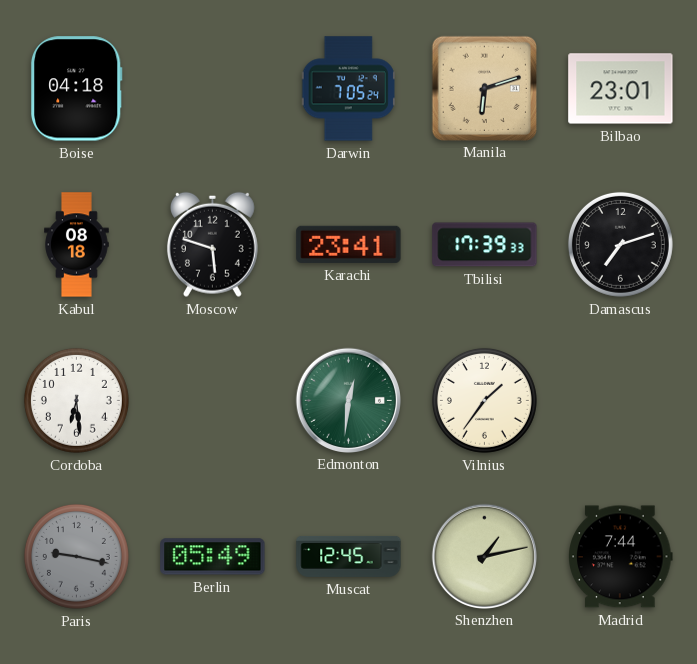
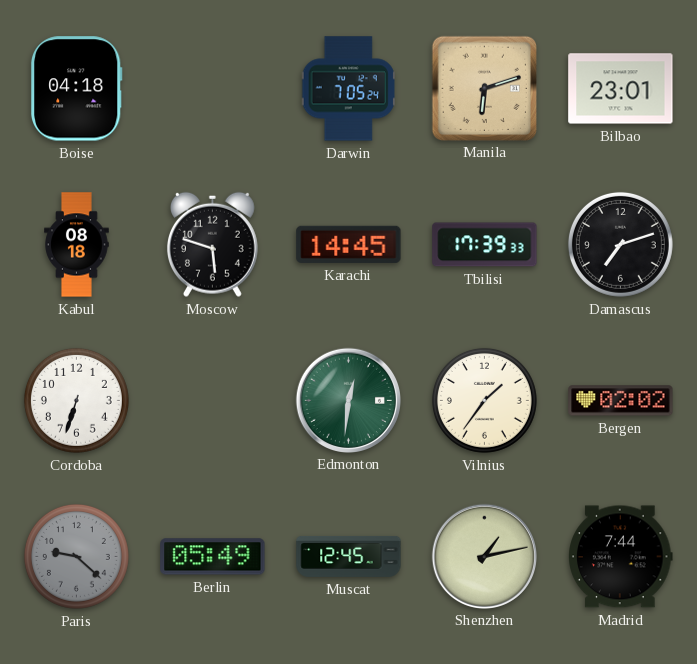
Karachi: 23:41 -> 14:45
Cordoba: 6:29 -> 6:33
Bergen: none -> 02:02
Paris: 9:17 -> 9:22
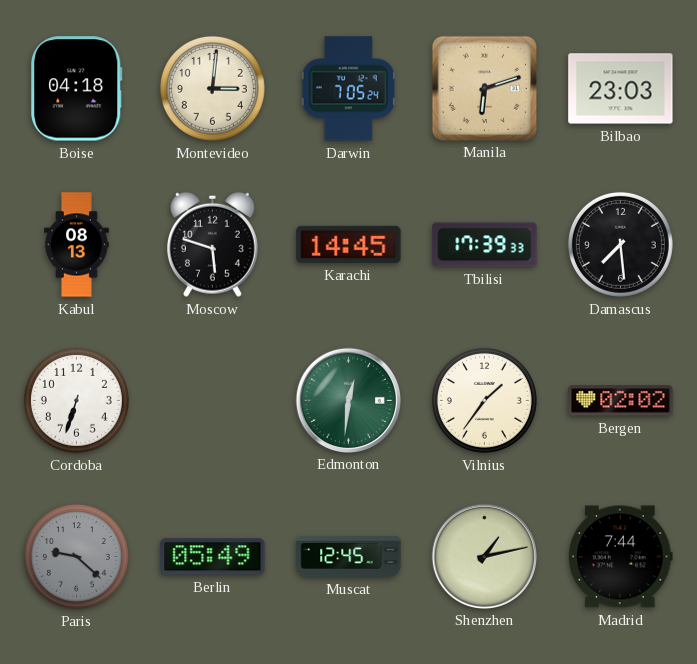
Montevideo: none -> 3:01
Bilbao: 23:01 -> 23:03
Kabul: 08:18 -> 08:13
Damascus: 7:12 -> 7:29
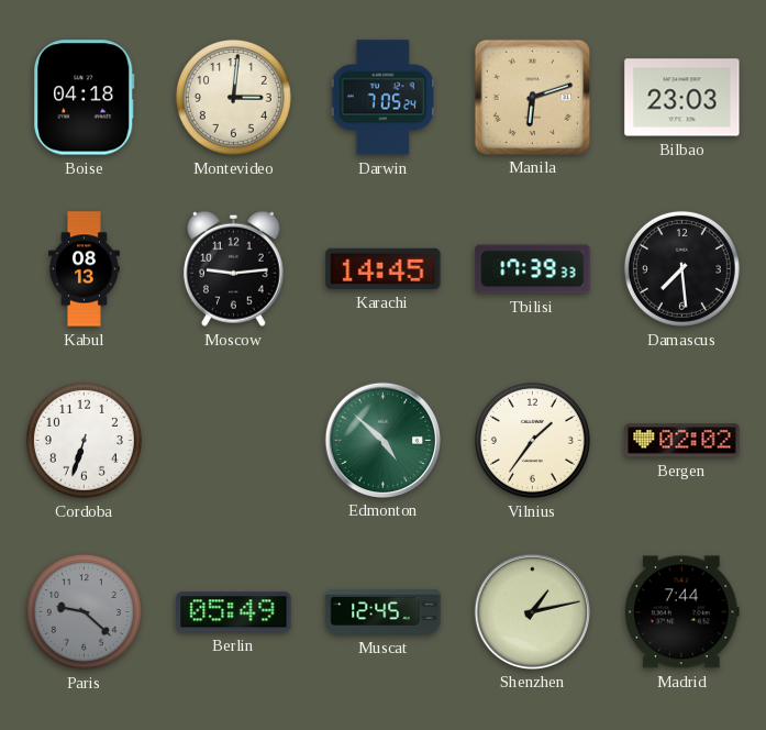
Moscow: 5:48 -> 9:14
Edmonton: 12:31 -> 4:52
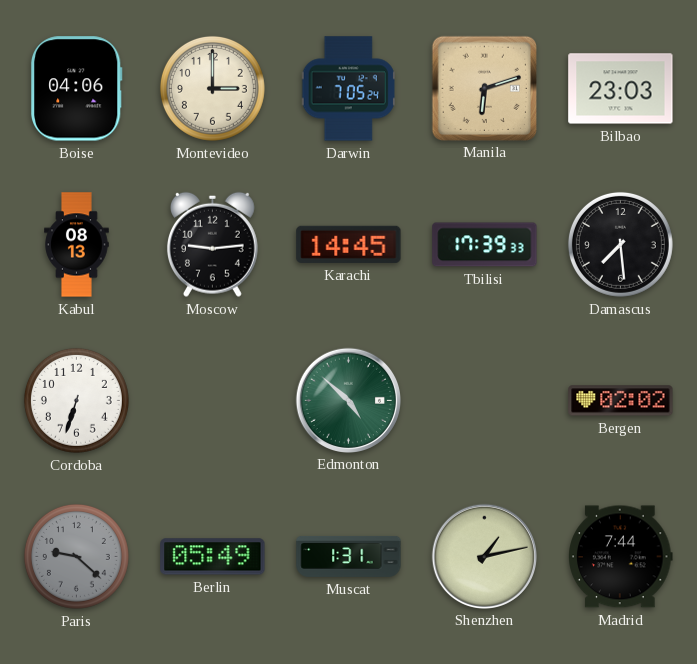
Boise: 04:18 -> 04:06
Montevideo: 3:01 -> 3:00
Vilnius: 1:36 -> none
Muscat: 12:45 -> 1:31
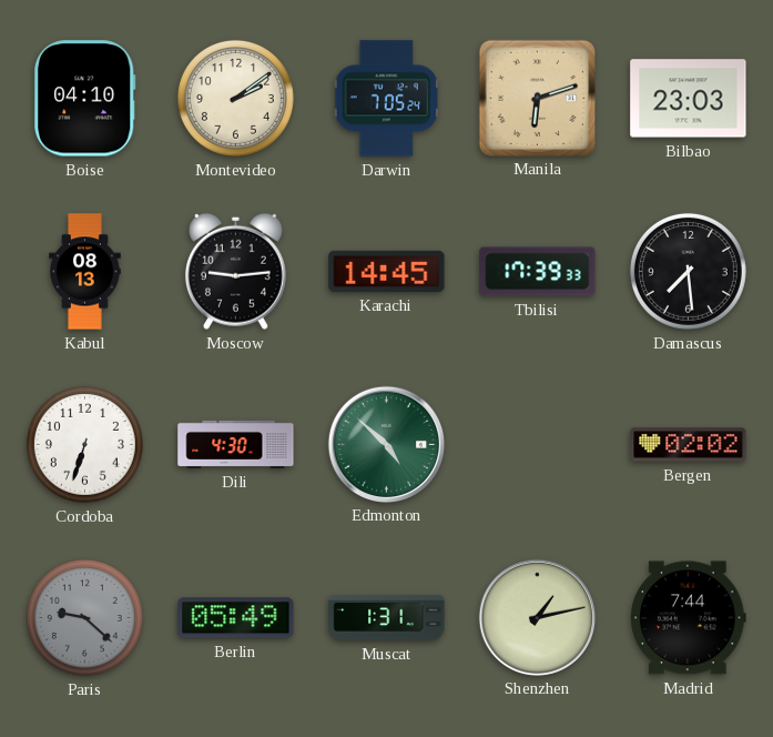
Boise: 04:06 -> 04:10
Montevideo: 3:00 -> 2:09
Dili: none -> 4:30
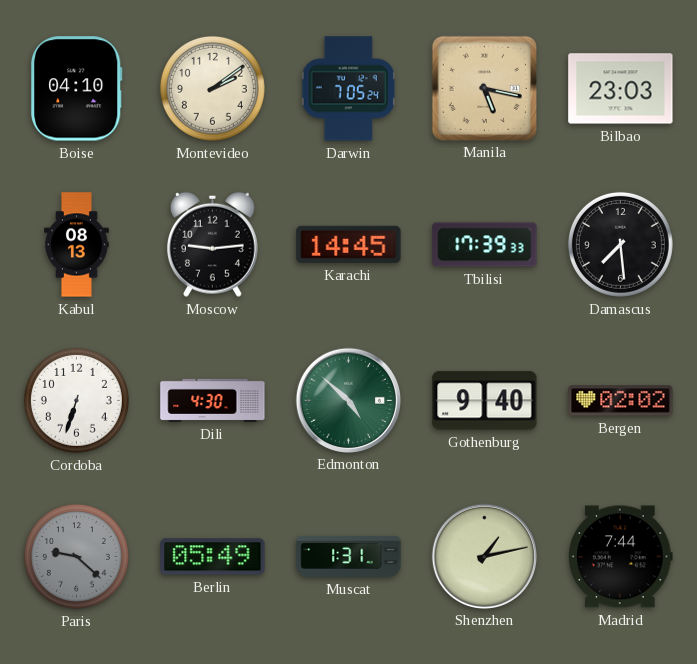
Manila: 6:12 -> 5:17
Gothenburg: none -> 9:40
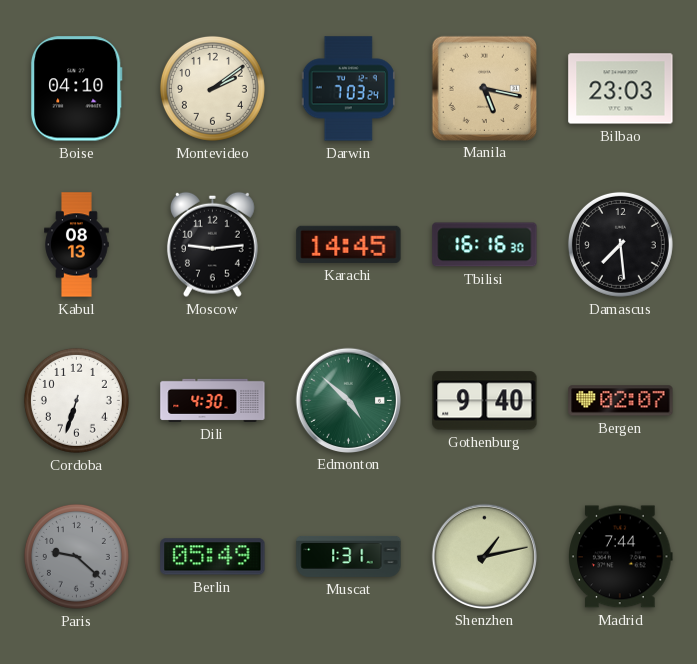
Darwin: 7:05 -> 7:03
Tbilisi: 17:39 -> 16:16
Bergen: 02:02 -> 02:07
